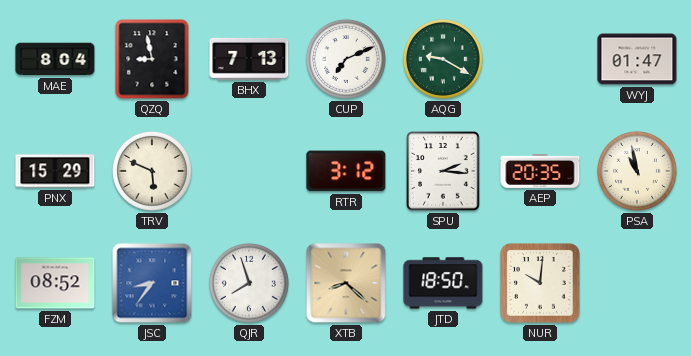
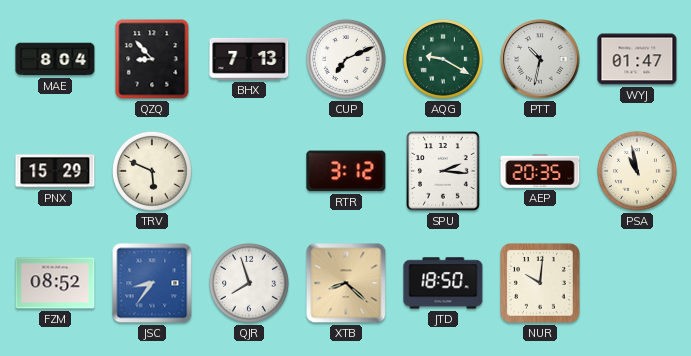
QZQ: 8:58 -> 8:53
PTT: none -> 10:32
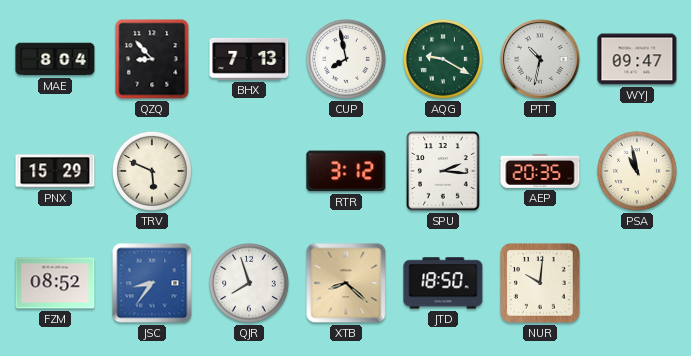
CUP: 7:11 -> 7:58
WYJ: 01:47 -> 09:47
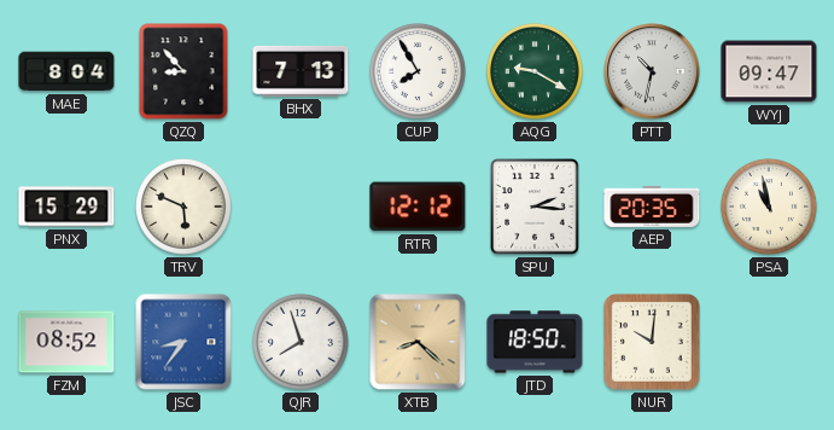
CUP: 7:58 -> 7:55
RTR: 3:12 -> 12:12
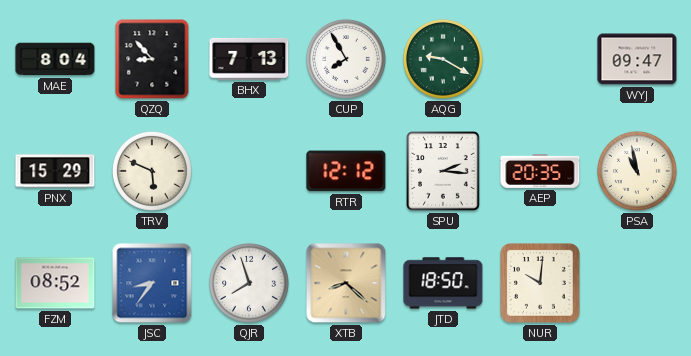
PTT: 10:32 -> none
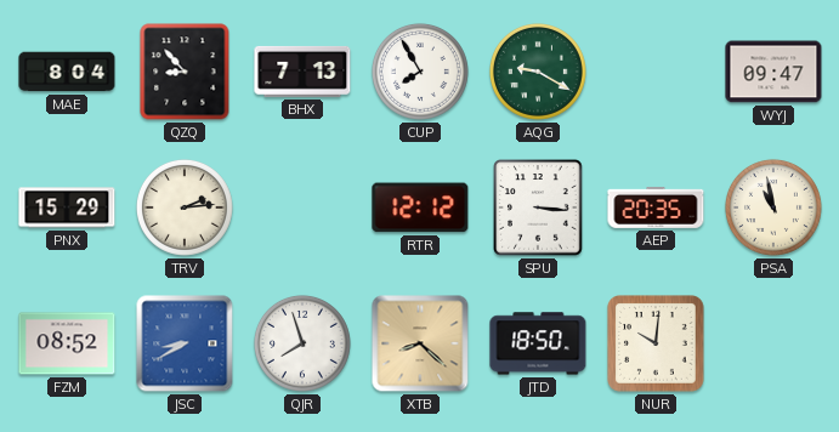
TRV: 5:49 -> 2:14
SPU: 2:16 -> 3:16
JSC: 8:36 -> 8:40
